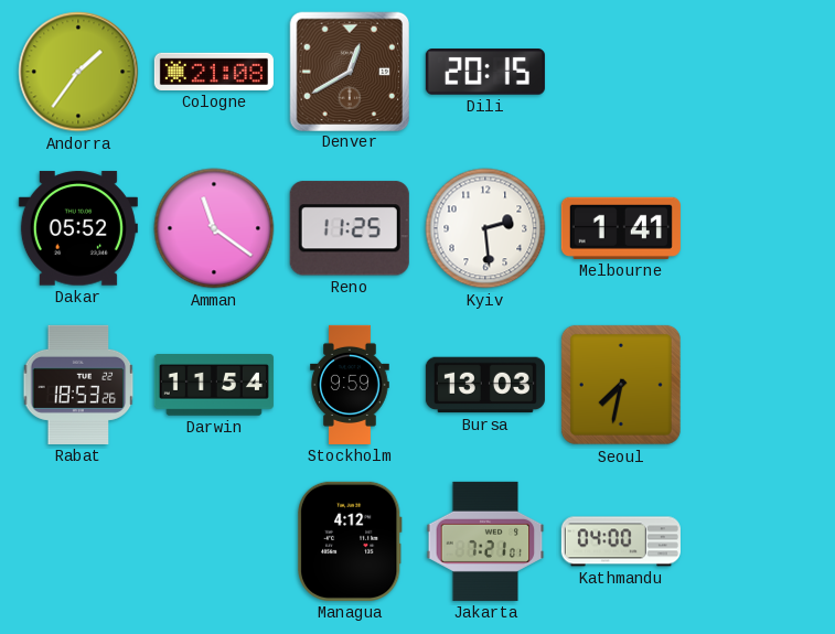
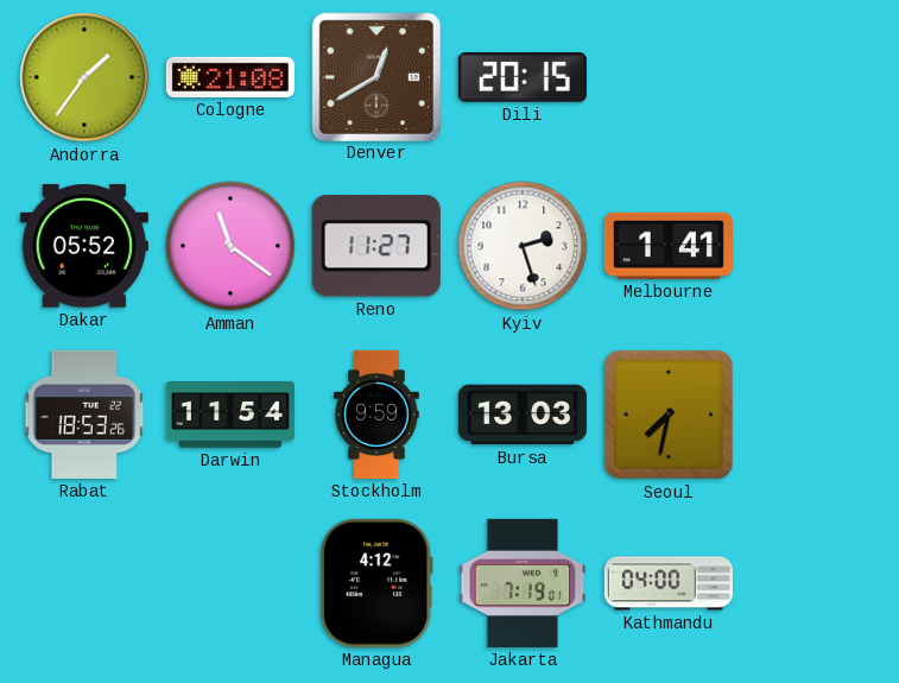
Reno: 11:25 -> 11:27
Kyiv: 2:29 -> 2:27
Jakarta: 7:21 -> 7:19
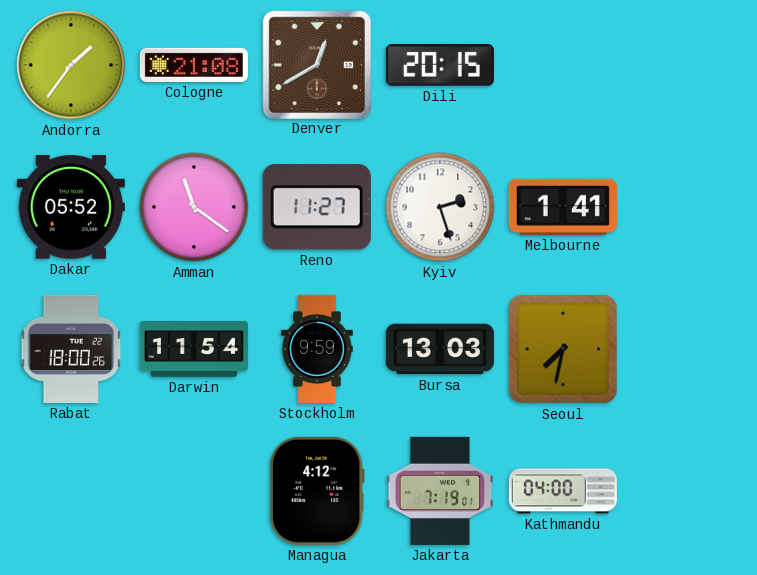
Rabat: 18:53 -> 18:00
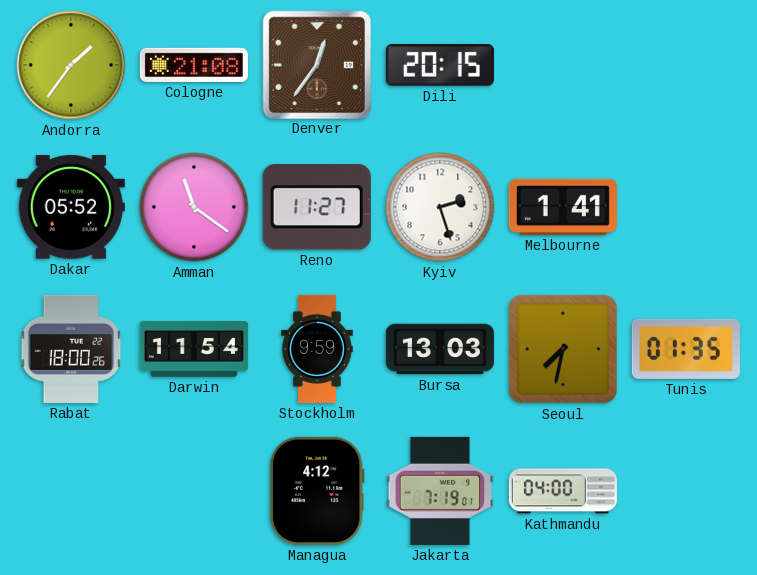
Denver: 12:40 -> 12:36
Tunis: none -> 01:35
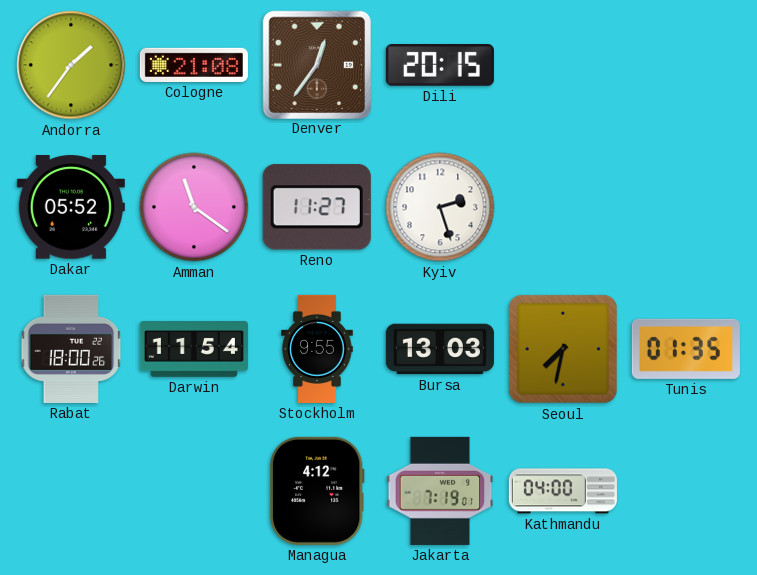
Melbourne: 1:41 -> none
Stockholm: 9:59 -> 9:55
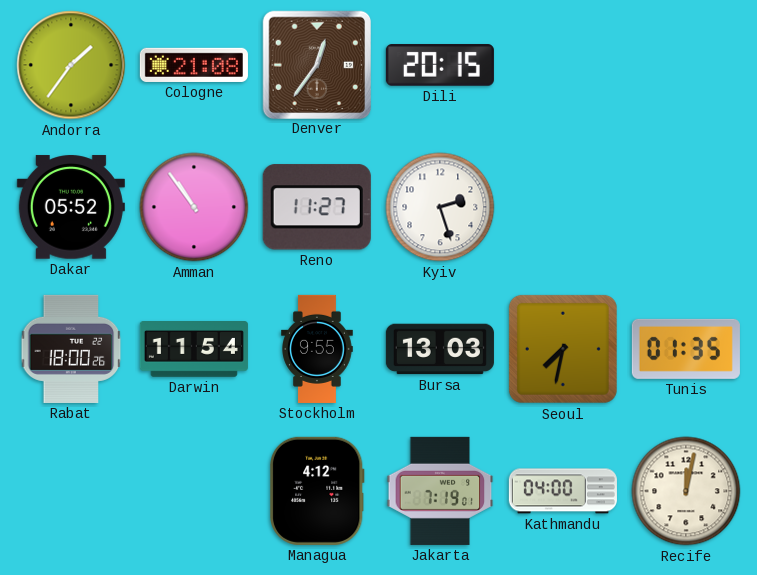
Amman: 11:21 -> 10:54
Recife: none -> 12:02
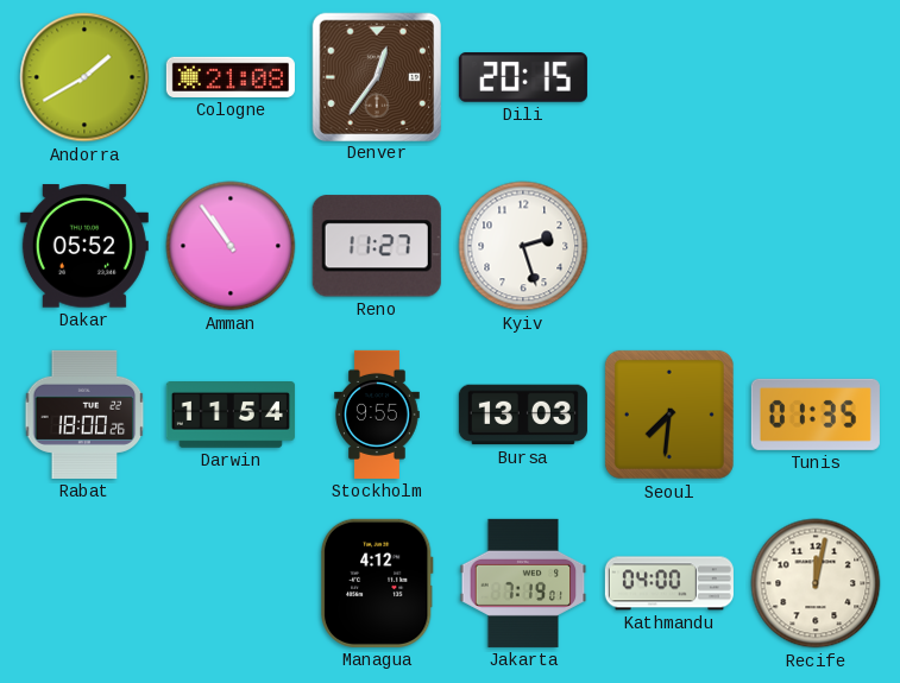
Andorra: 1:36 -> 1:40
Seoul: 7:32 -> 7:31
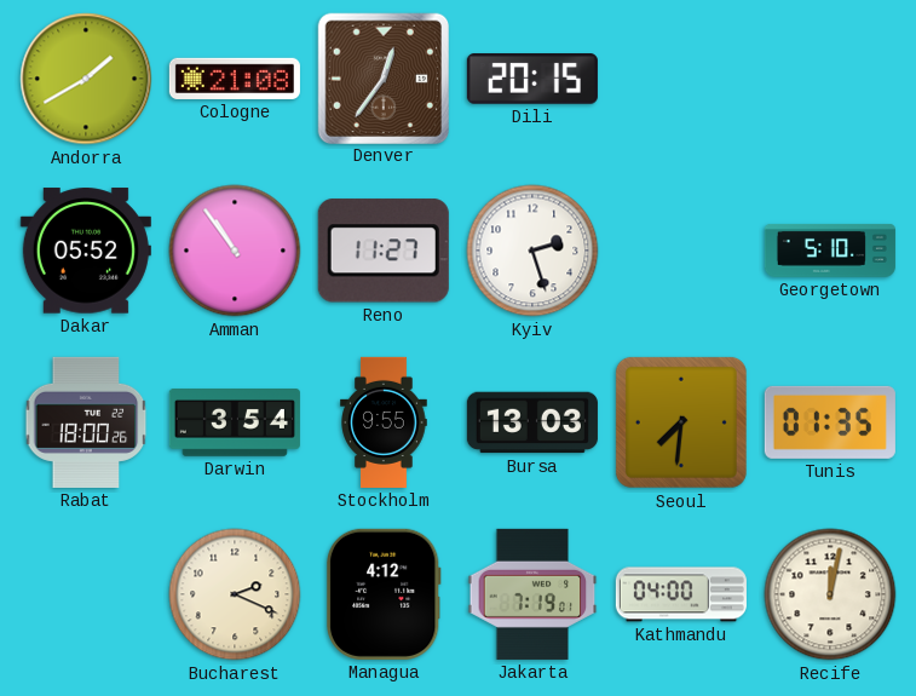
Georgetown: none -> 5:10
Darwin: 11:54 -> 3:54
Bucharest: none -> 2:19
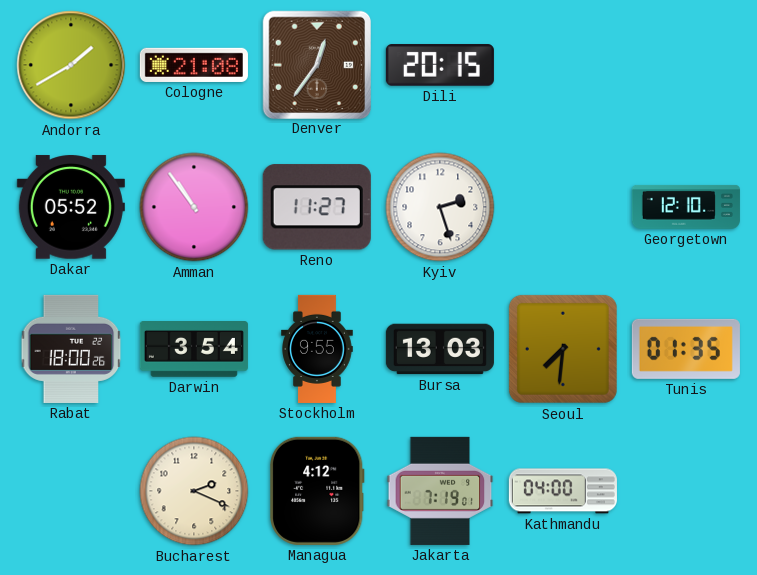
Georgetown: 5:10 -> 12:10
Recife: 12:02 -> none
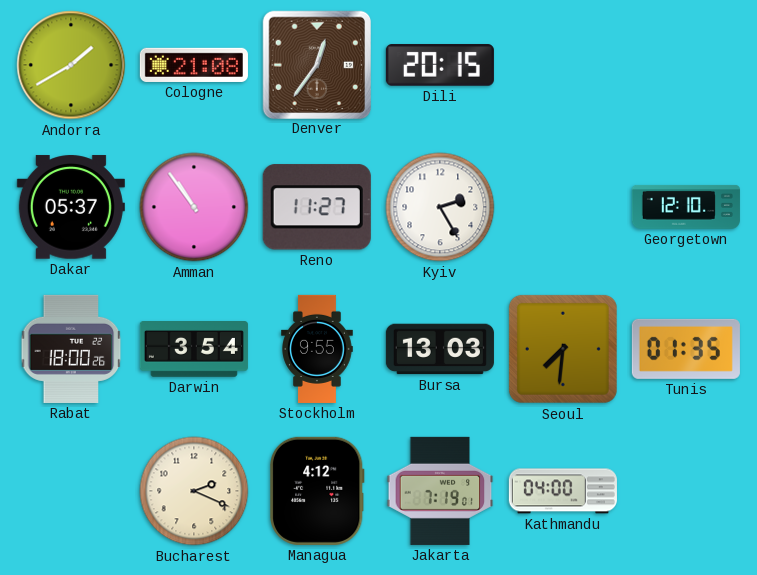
Dakar: 05:52 -> 05:37
Kyiv: 2:27 -> 2:25
